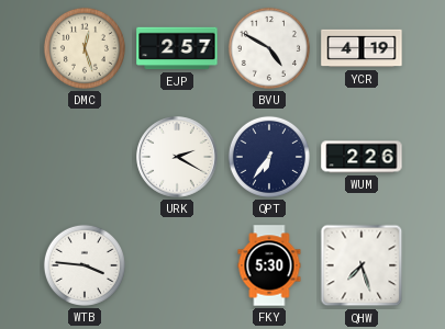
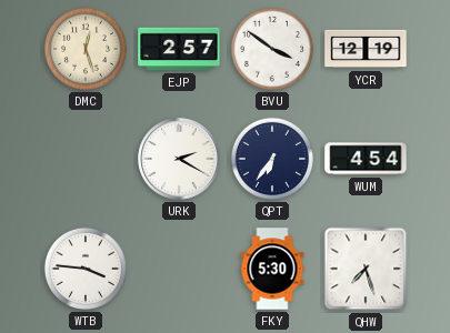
BVU: 4:50 -> 3:51
YCR: 4:19 -> 12:19
WUM: 2:26 -> 4:54
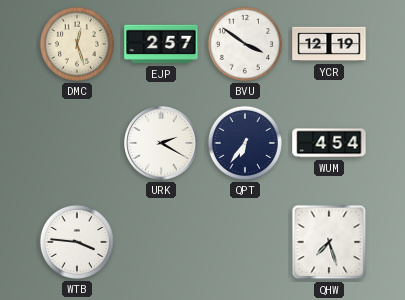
FKY: 5:30 -> none
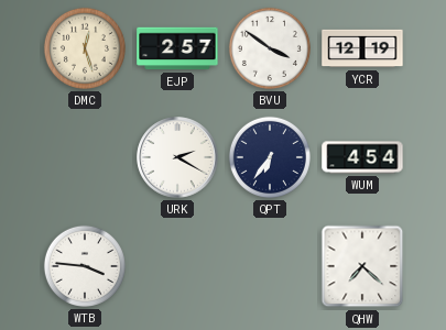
QHW: 7:27 -> 7:22
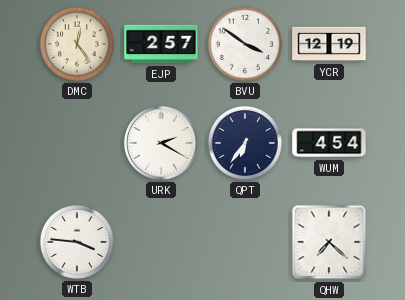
DMC: 12:27 -> 12:24
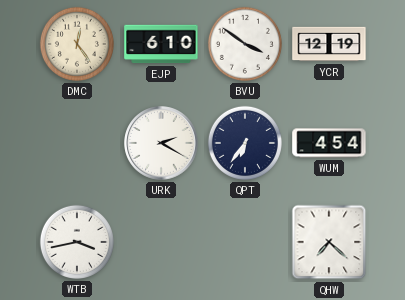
EJP: 2:57 -> 6:10
WTB: 3:46 -> 3:43
